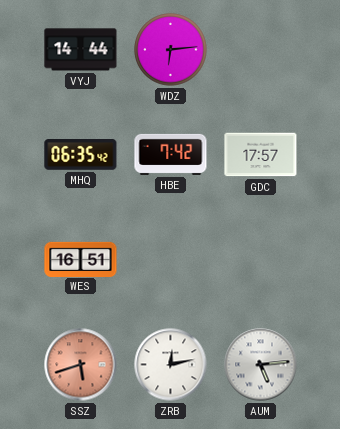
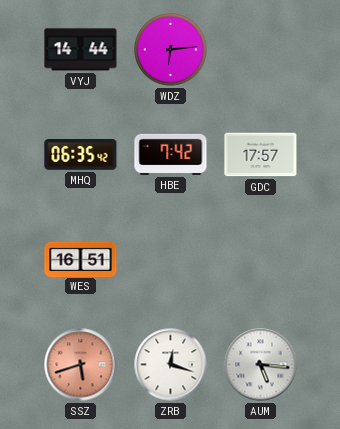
ZRB: 12:13 -> 12:18
AUM: 5:14 -> 5:16
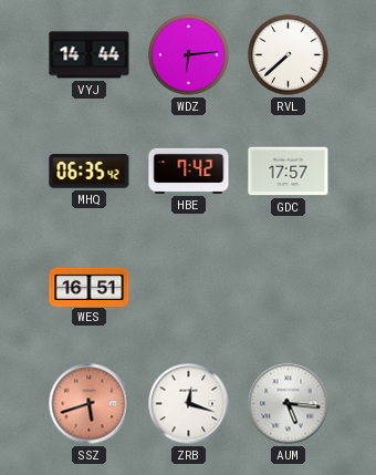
RVL: none -> 7:38
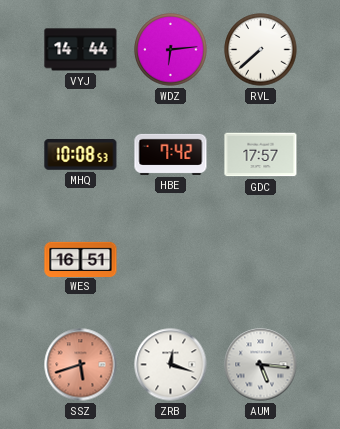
MHQ: 06:35 -> 10:08
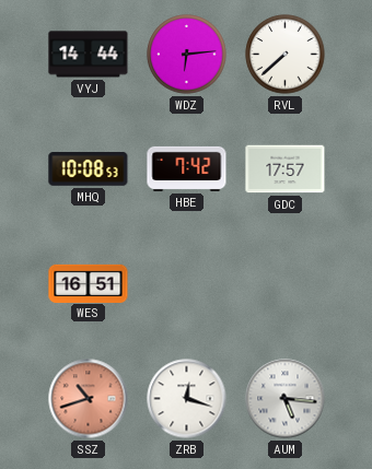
SSZ: 5:42 -> 10:42
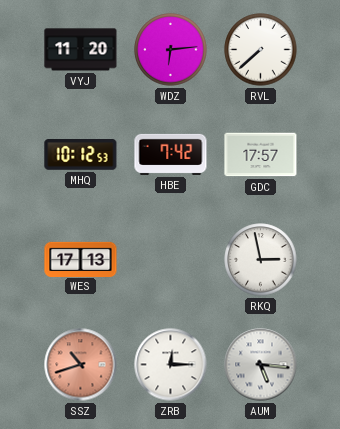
VYJ: 14:44 -> 11:20
MHQ: 10:08 -> 10:12
WES: 16:51 -> 17:13
RKQ: none -> 2:58
ZRB: 12:18 -> 12:15
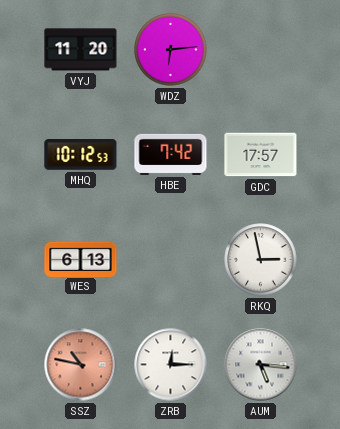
RVL: 7:38 -> none
WES: 17:13 -> 6:13
SSZ: 10:42 -> 10:47
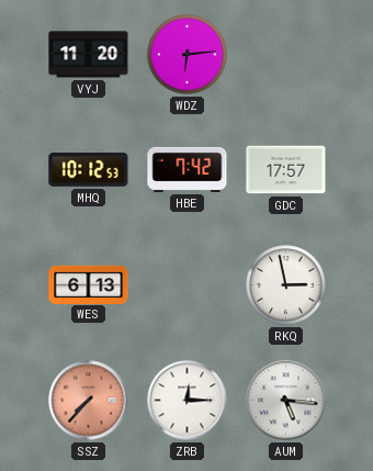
SSZ: 10:47 -> 7:37
